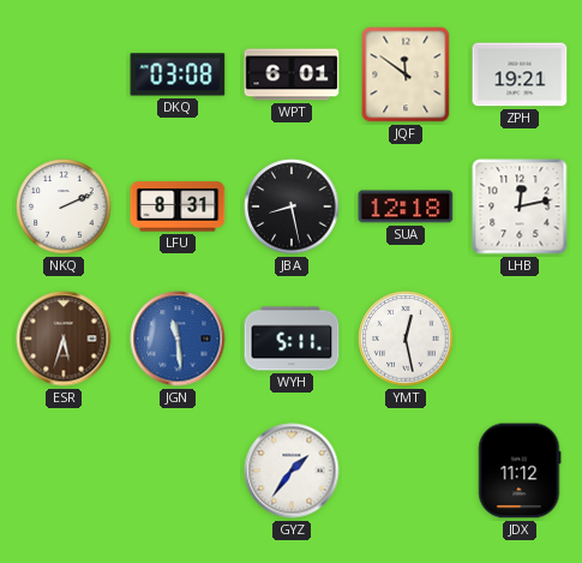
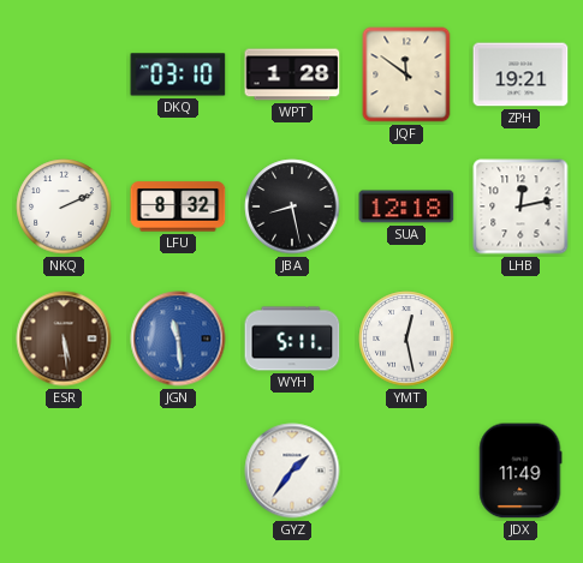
DKQ: 03:08 -> 03:10
WPT: 6:01 -> 1:28
LFU: 8:31 -> 8:32
ESR: 5:33 -> 5:29
JDX: 11:12 -> 11:49
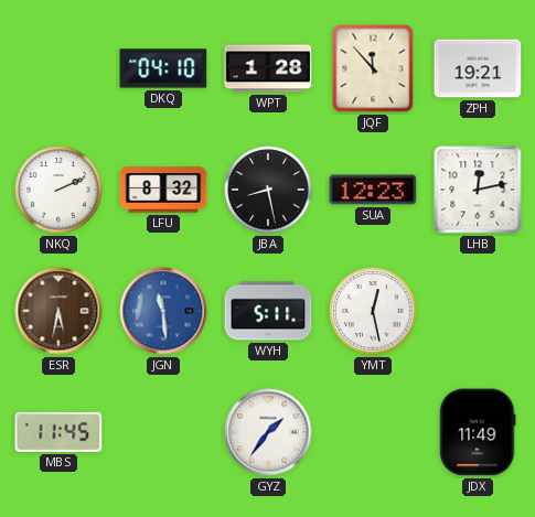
DKQ: 03:10 -> 04:10
JQF: 11:51 -> 11:53
SUA: 12:18 -> 12:23
ESR: 5:29 -> 5:32
MBS: none -> 11:45
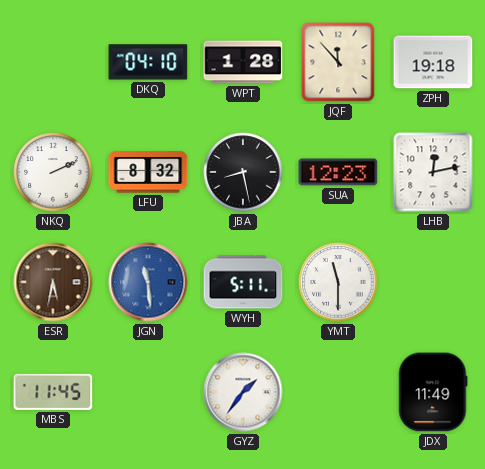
ZPH: 19:21 -> 19:18
YMT: 12:28 -> 11:30
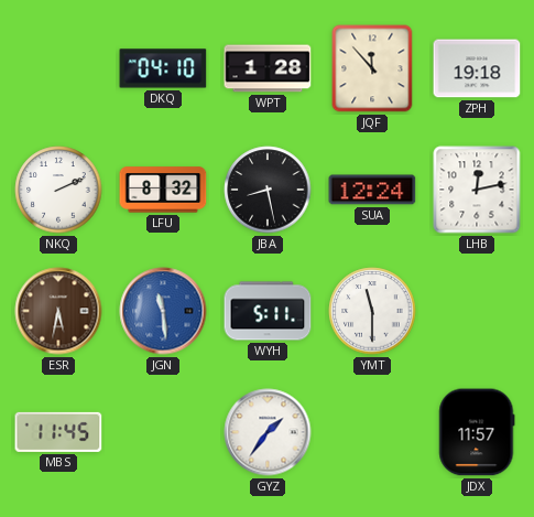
SUA: 12:23 -> 12:24
JDX: 11:49 -> 11:57
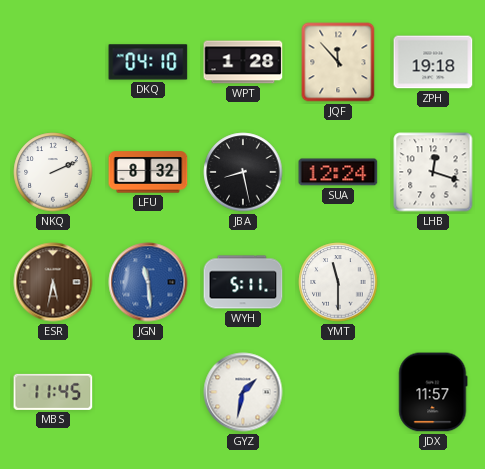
LHB: 12:13 -> 12:18
GYZ: 1:36 -> 1:32
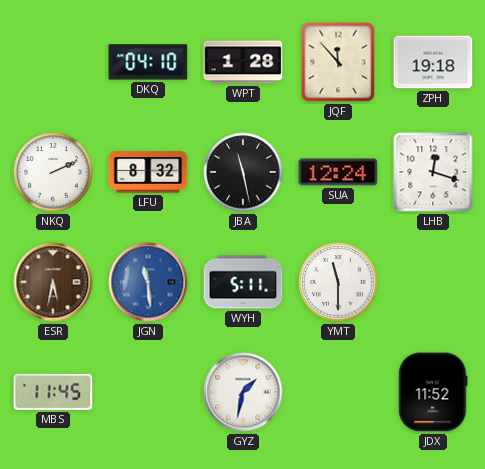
JBA: 8:28 -> 11:28
JDX: 11:57 -> 11:52
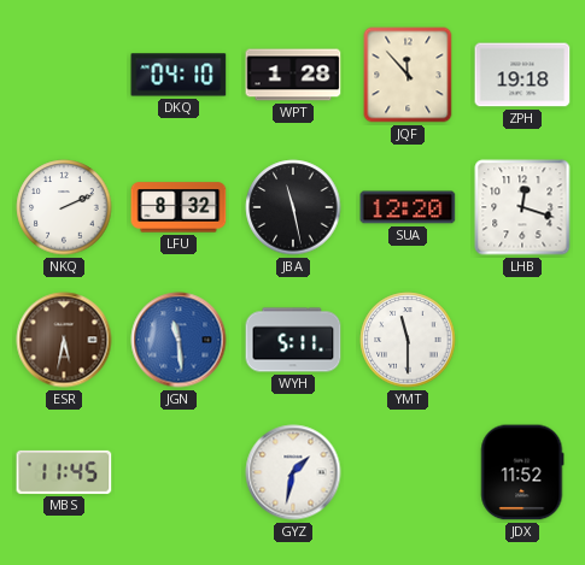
SUA: 12:24 -> 12:20
